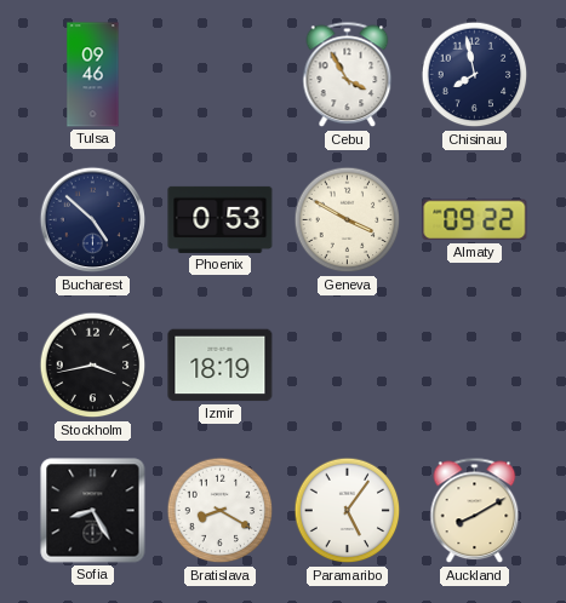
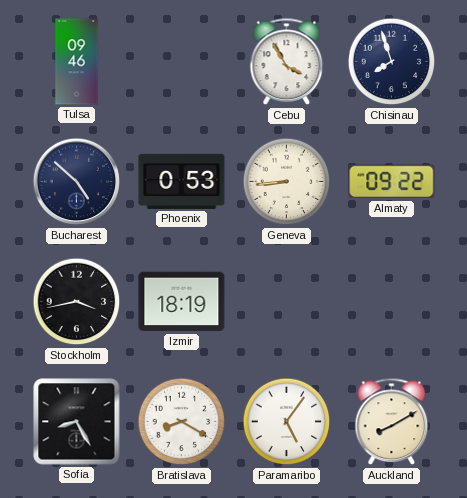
Chisinau: 7:58 -> 7:57
Geneva: 3:50 -> 8:44
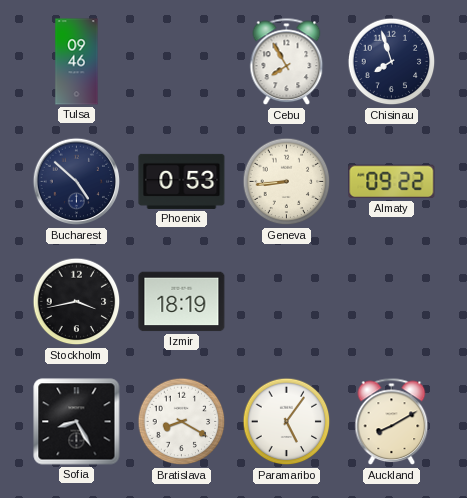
Cebu: 3:55 -> 7:55
